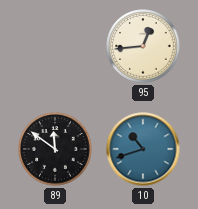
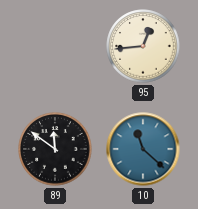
10: 10:42 -> 11:22
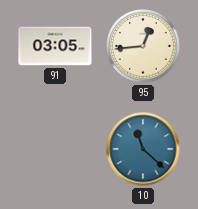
91: none -> 03:05
89: 11:51 -> none
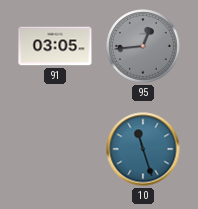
95 dial: cream -> grey
10: 11:22 -> 11:27
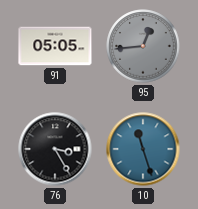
91: 03:05 -> 05:05
76: none -> 3:25
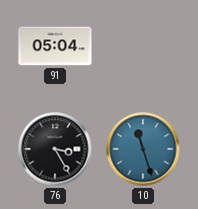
91: 05:05 -> 05:04
95: 12:44 -> none
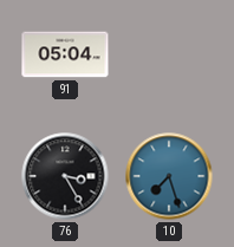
10: 11:27 -> 7:27
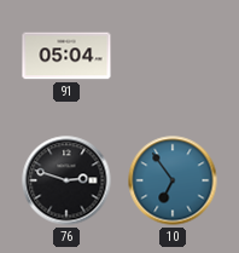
76: 3:25 -> 2:48
10: 7:27 -> 6:54
